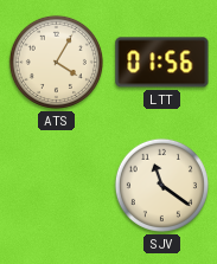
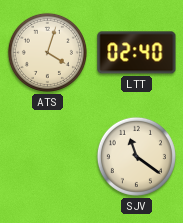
ATS: 4:05 -> 4:03
LTT: 01:56 -> 02:40
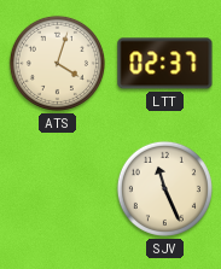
LTT: 02:40 -> 02:37
SJV: 11:21 -> 11:26
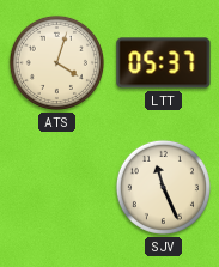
LTT: 02:37 -> 05:37
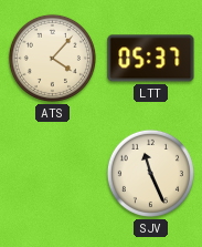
ATS: 4:03 -> 4:07
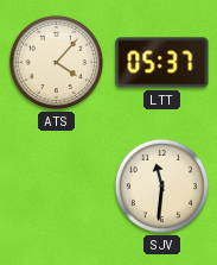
SJV: 11:26 -> 11:31
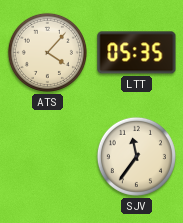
LTT: 05:37 -> 05:35
SJV: 11:31 -> 11:36
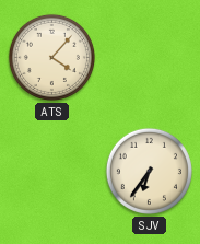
LTT: 05:35 -> none
SJV: 11:36 -> 6:36
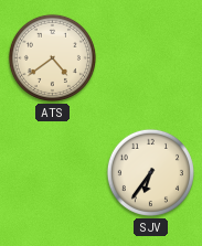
ATS: 4:07 -> 4:39
